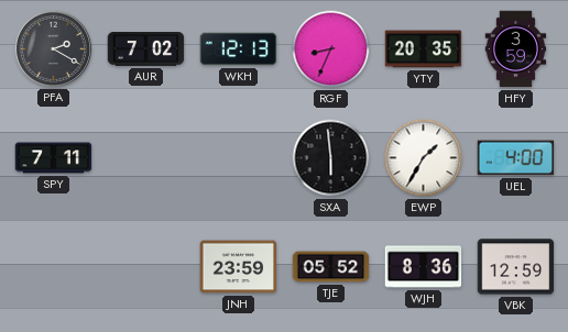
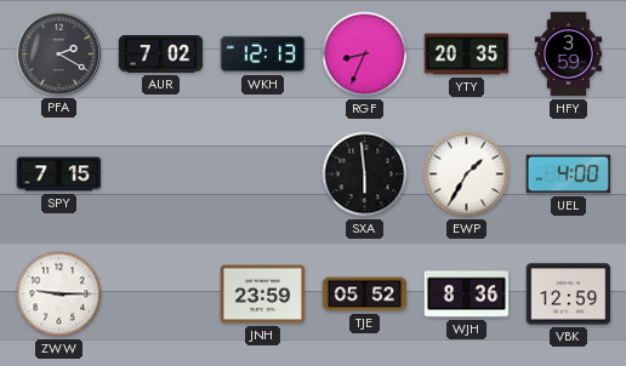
SPY: 7:11 -> 7:15
ZWW: none -> 9:15
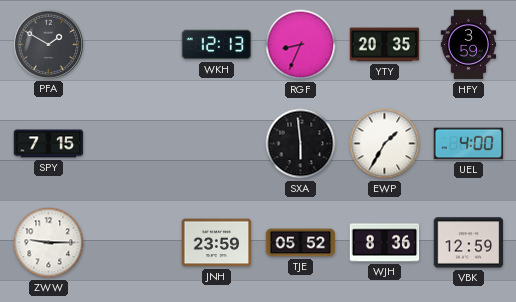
PFA: 2:20 -> 1:50
AUR: 7:02 -> none
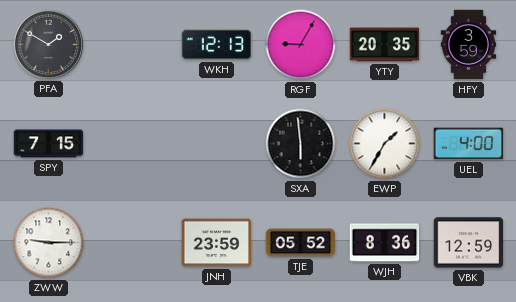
RGF: 8:34 -> 9:05
